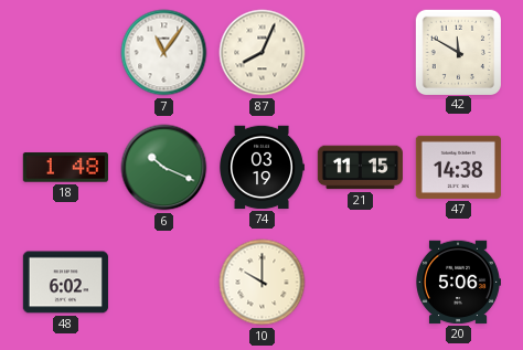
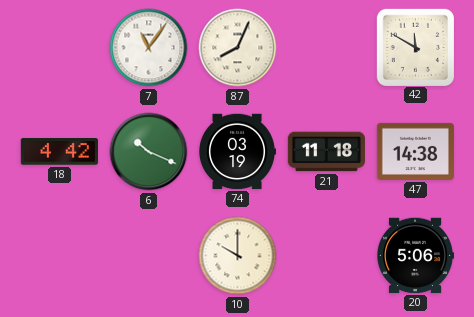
18: 1:48 -> 4:42
21: 11:15 -> 11:18
48: 6:02 -> none
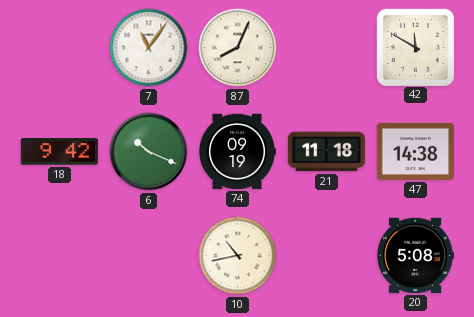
18: 4:42 -> 9:42
74: 03:19 -> 09:19
10: 10:00 -> 10:43
20: 5:06 -> 5:08
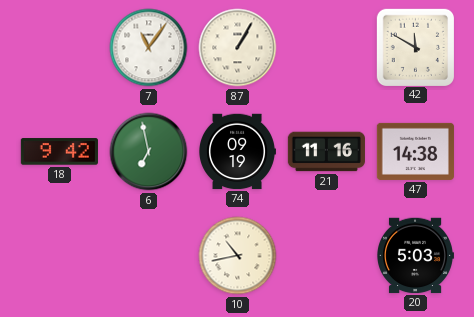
87: 8:04 -> 1:05
6: 10:19 -> 6:58
21: 11:18 -> 11:16
20: 5:08 -> 5:03
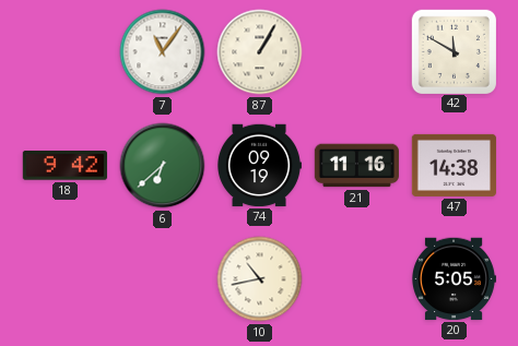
6: 6:58 -> 6:38
20: 5:03 -> 5:05
